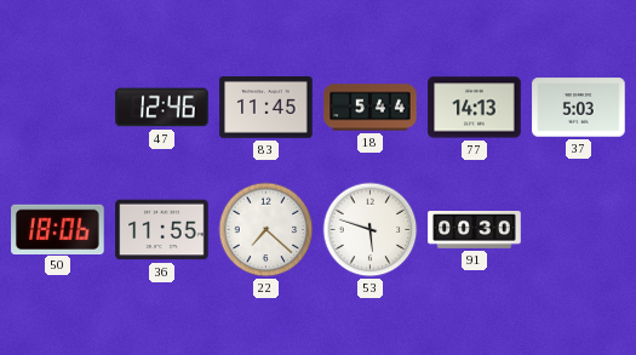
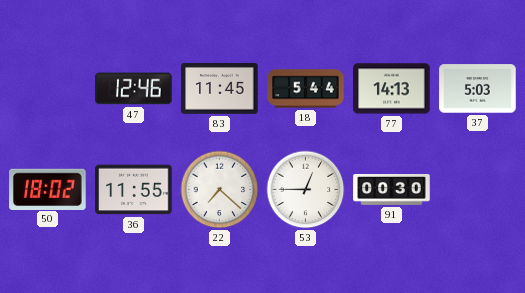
50: 18:06 -> 18:02
53: 5:48 -> 12:45
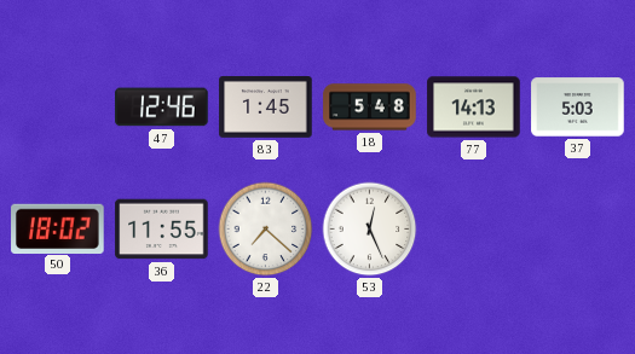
83: 11:45 -> 1:45
18: 5:44 -> 5:48
53: 12:45 -> 12:26
91: 00:30 -> none
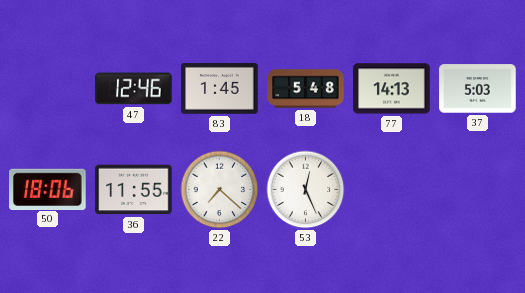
50: 18:02 -> 18:06
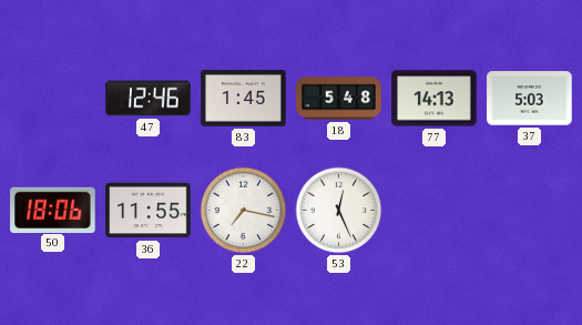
22: 7:22 -> 7:17
